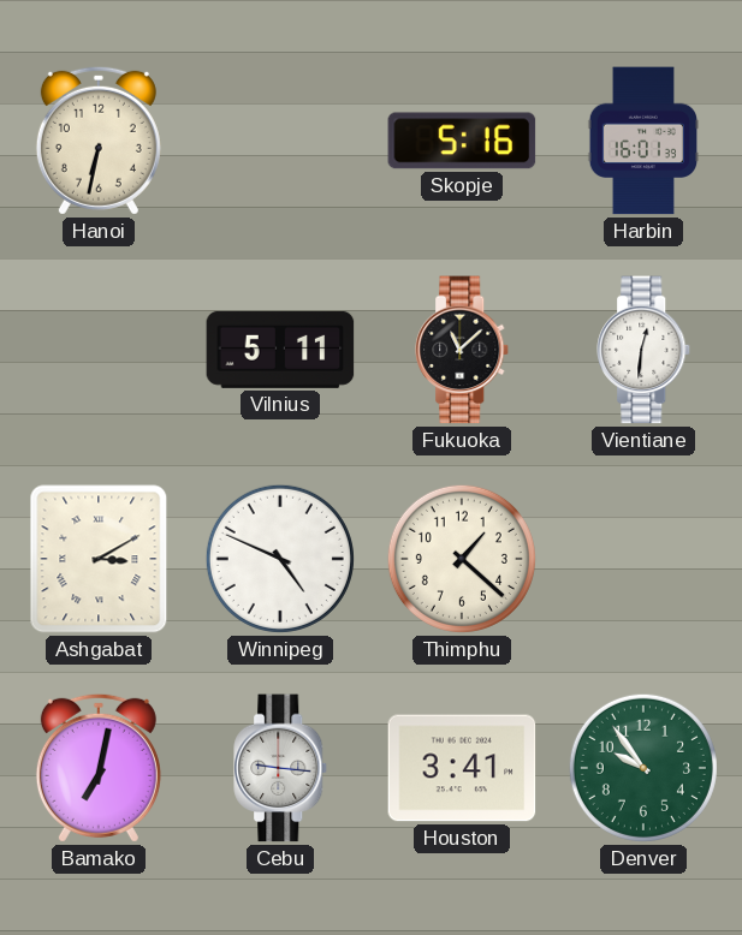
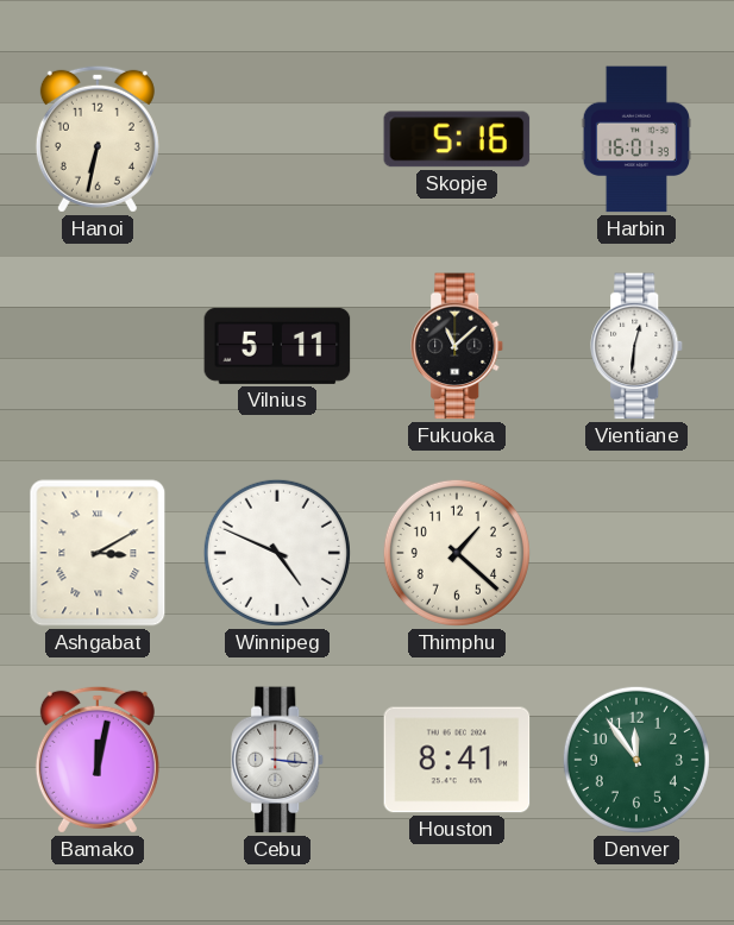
Bamako: 7:02 -> 12:02
Cebu: 9:16 -> 3:16
Houston: 3:41 -> 8:41
Denver: 9:54 -> 11:54
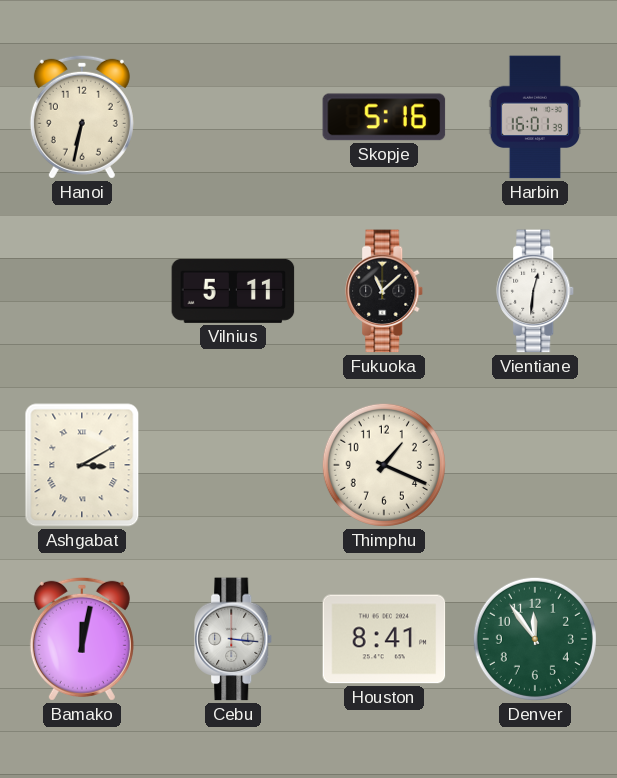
Winnipeg: 4:49 -> none
Thimphu: 1:22 -> 1:19
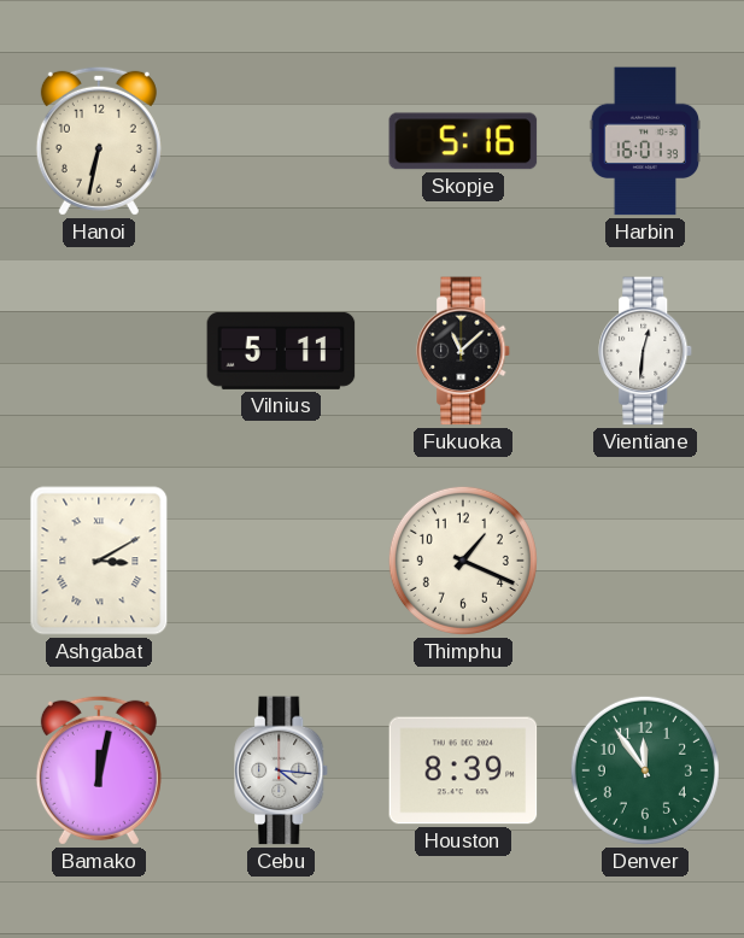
Cebu: 3:16 -> 4:16
Houston: 8:41 -> 8:39
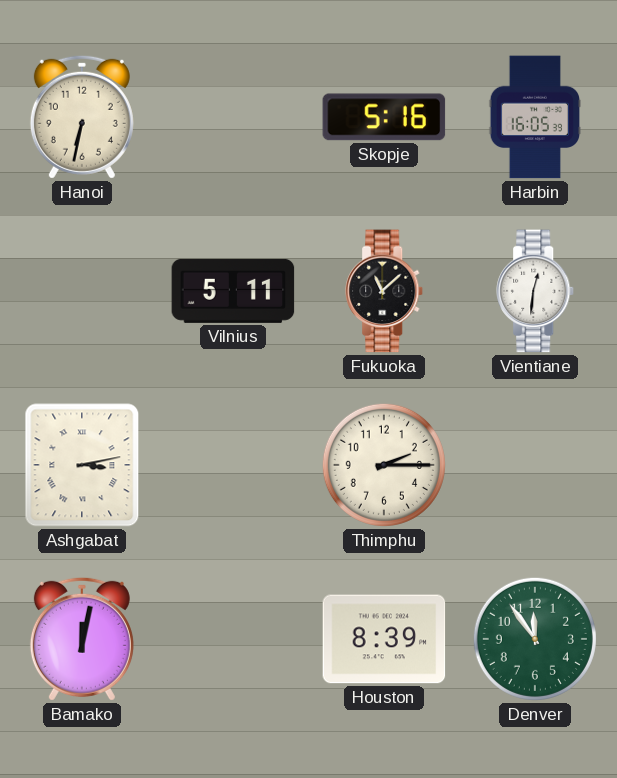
Harbin: 16:01 -> 16:05
Ashgabat: 3:10 -> 3:13
Thimphu: 1:19 -> 2:15
Cebu: 4:16 -> none
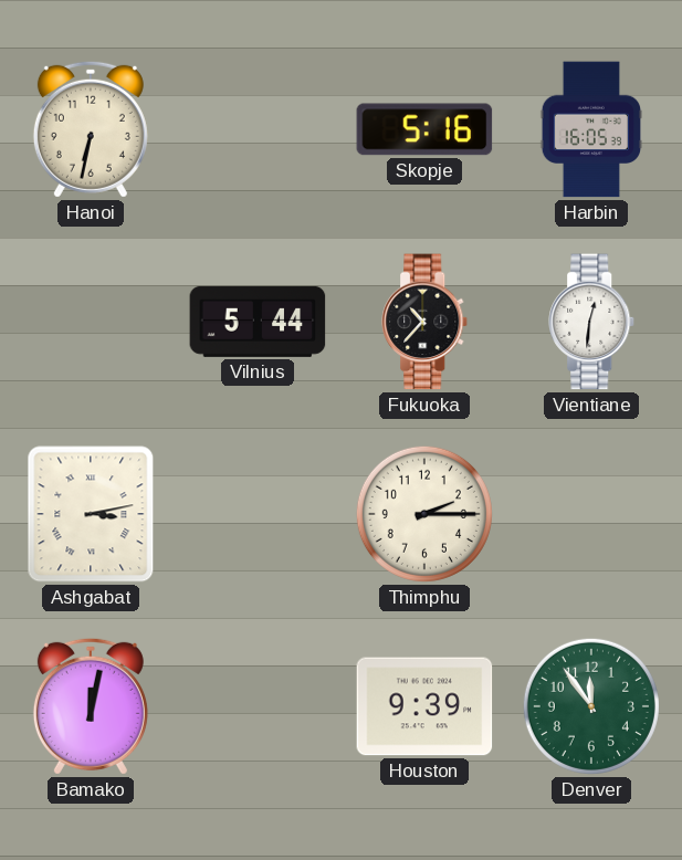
Vilnius: 5:11 -> 5:44
Fukuoka: 11:08 -> 10:37
Houston: 8:39 -> 9:39
